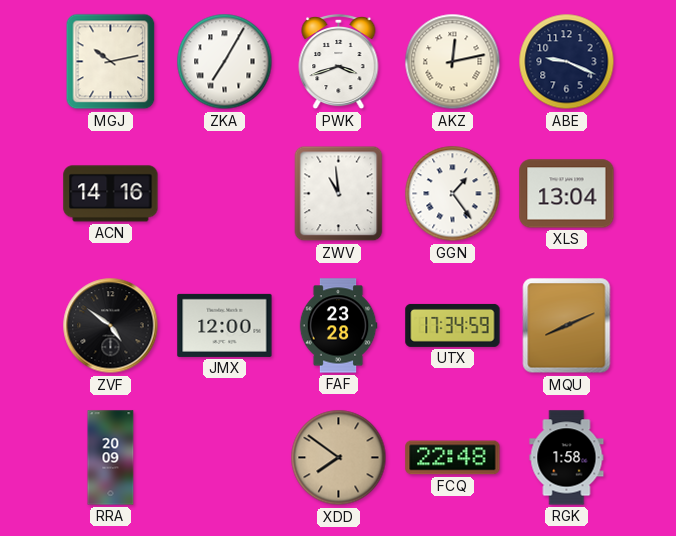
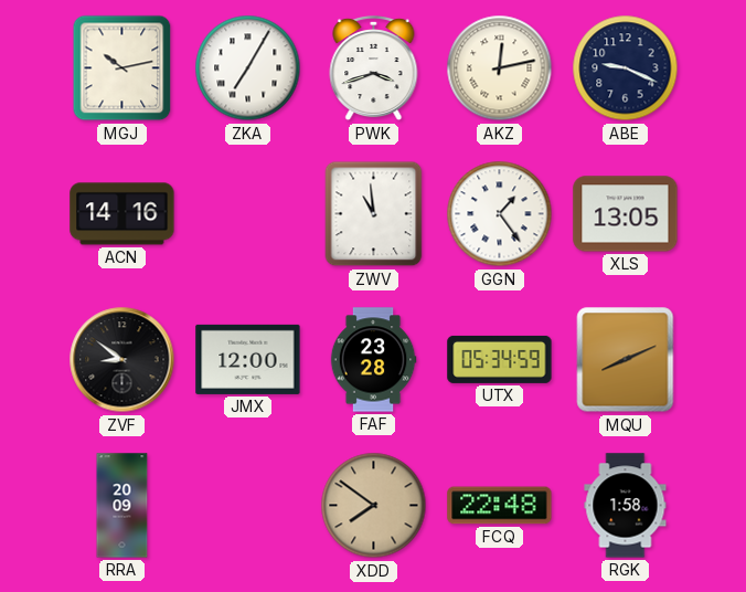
XLS: 13:04 -> 13:05
ZVF: 4:51 -> 8:51
UTX: 17:34 -> 05:34
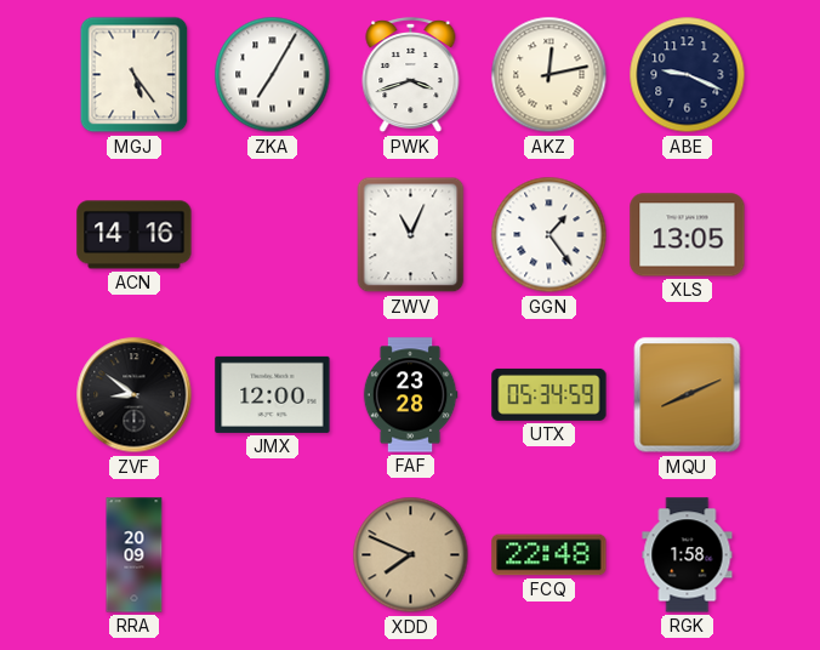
MGJ: 10:13 -> 5:24
ZWV: 10:59 -> 11:04
XDD: 7:51 -> 7:49
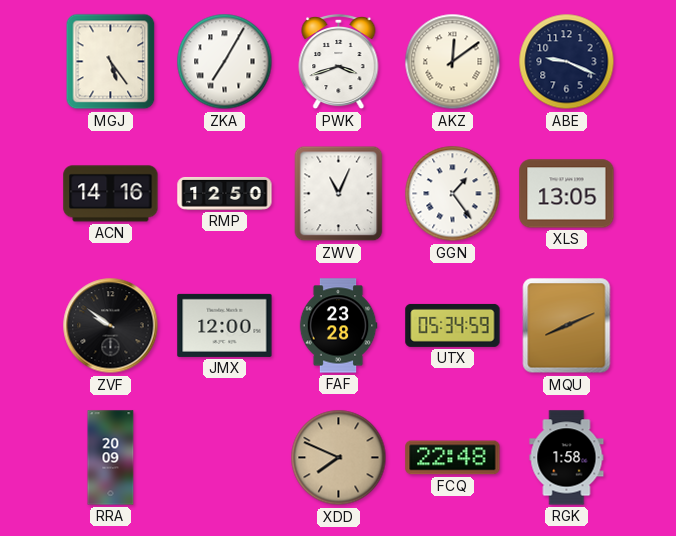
AKZ: 12:13 -> 12:09
RMP: none -> 12:50
ZVF: 8:51 -> 9:51
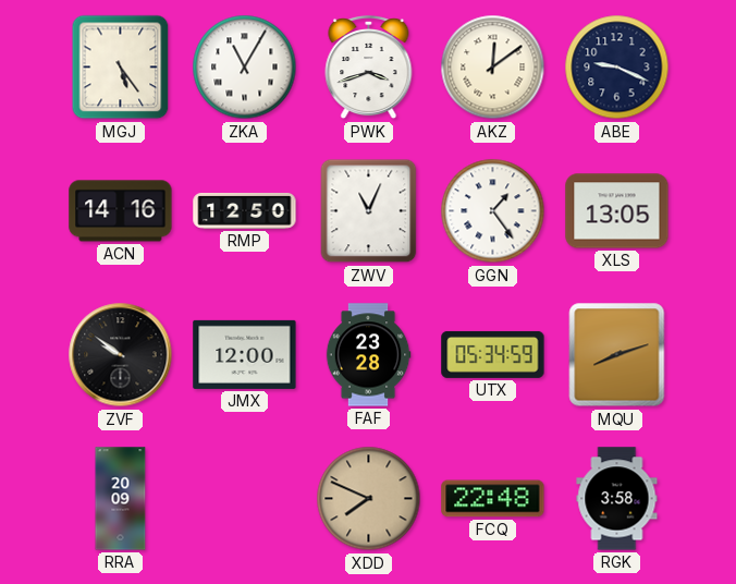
ZKA: 7:05 -> 11:05
MQU: 8:11 -> 8:12
RGK: 1:58 -> 3:58
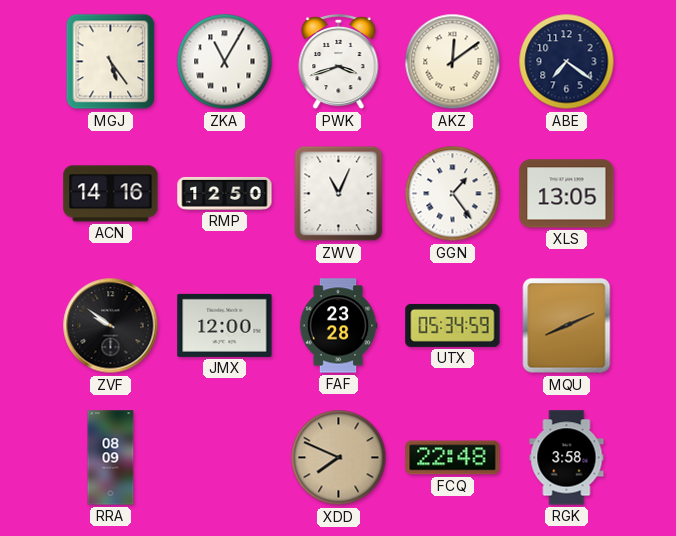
ABE: 9:19 -> 7:21
MQU: 8:12 -> 8:11
RRA: 20:09 -> 08:09
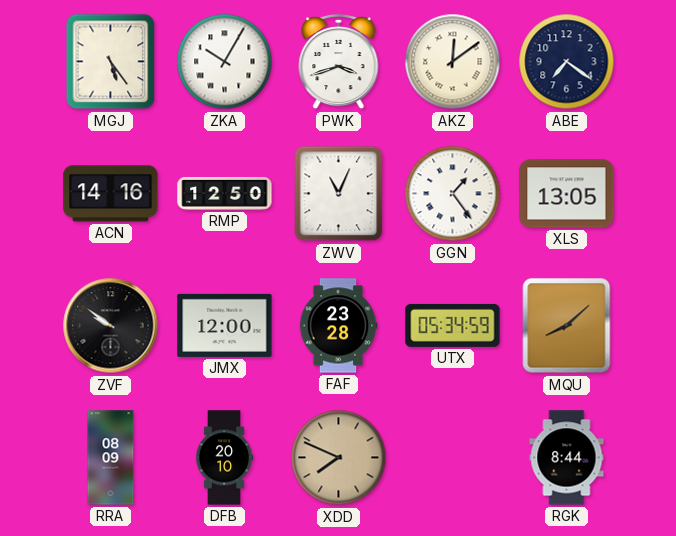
ZKA: 11:05 -> 10:05
MQU: 8:11 -> 8:08
DFB: none -> 20:10
FCQ: 22:48 -> none
RGK: 3:58 -> 8:44
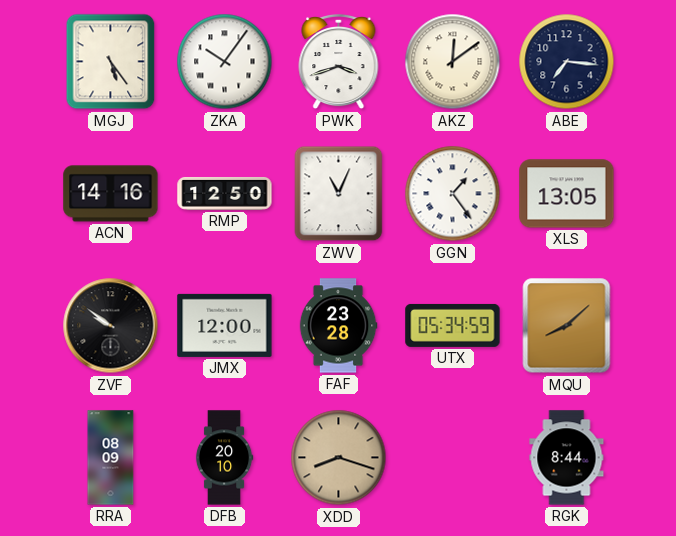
ZKA: 10:05 -> 10:06
ABE: 7:21 -> 7:16
XDD: 7:49 -> 8:18
